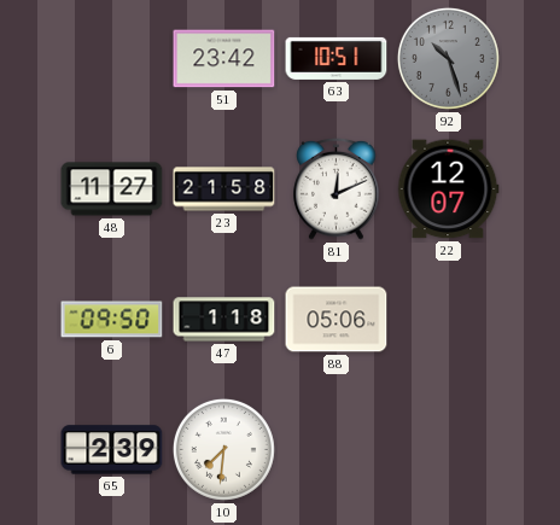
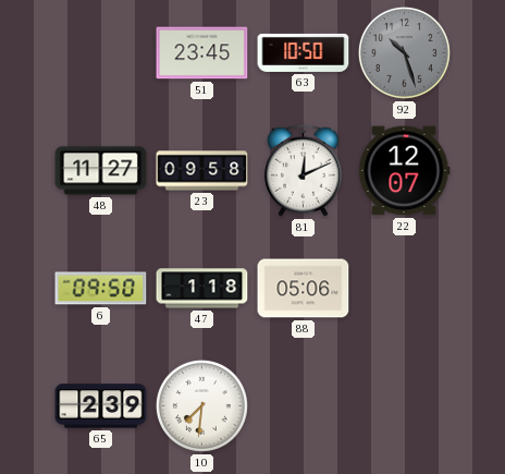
51: 23:42 -> 23:45
63: 10:51 -> 10:50
23: 21:58 -> 09:58
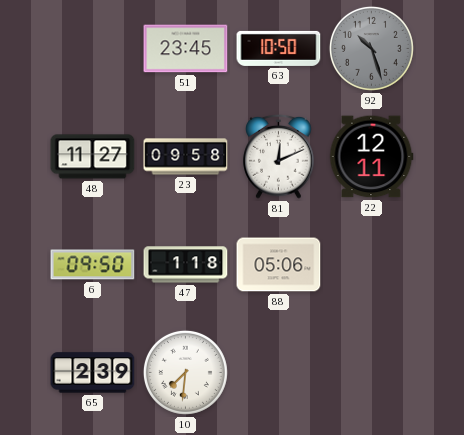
22: 12:07 -> 12:11
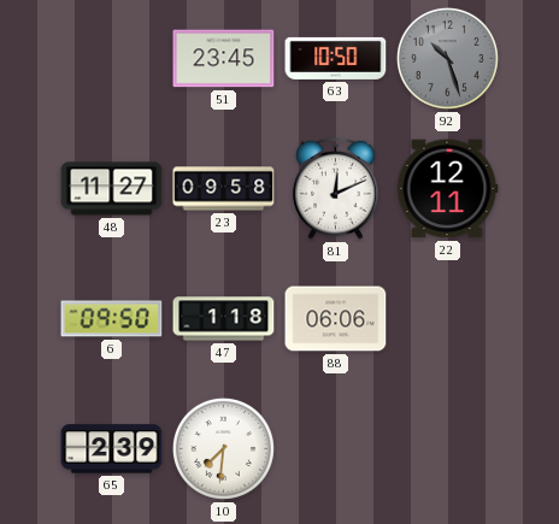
88: 05:06 -> 06:06
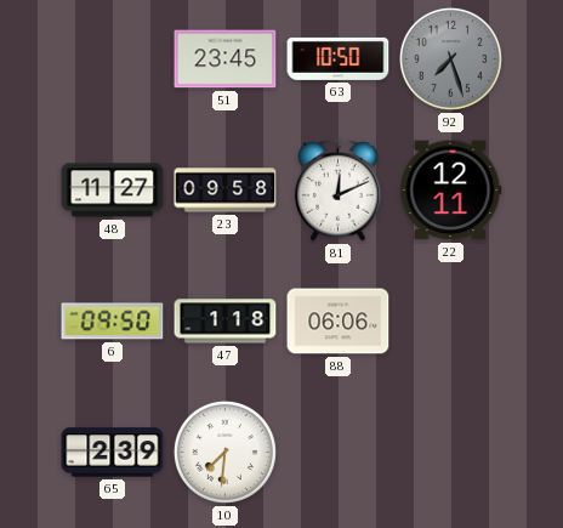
92: 10:27 -> 7:27
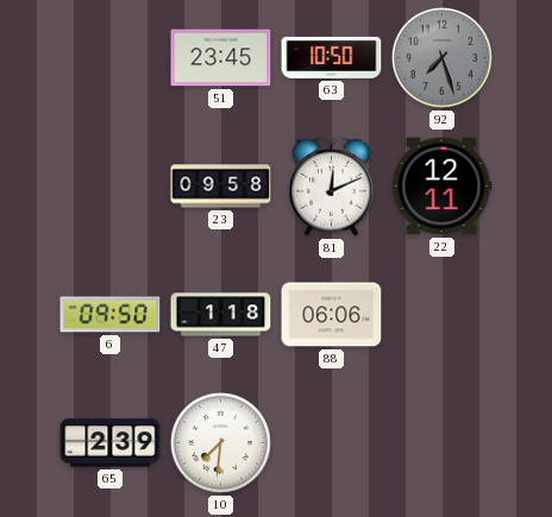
48: 11:27 -> none
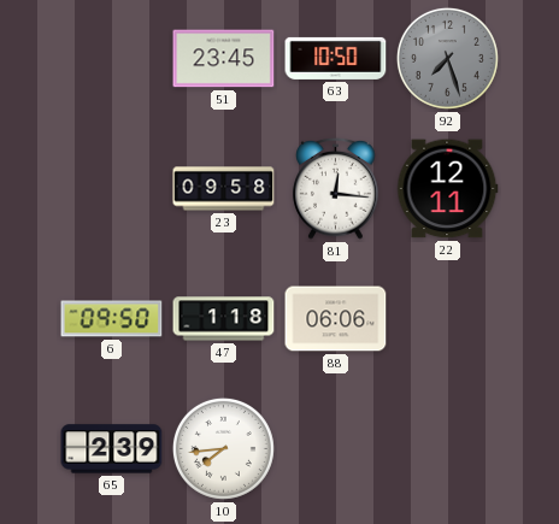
81: 12:11 -> 12:16
10: 7:31 -> 7:44
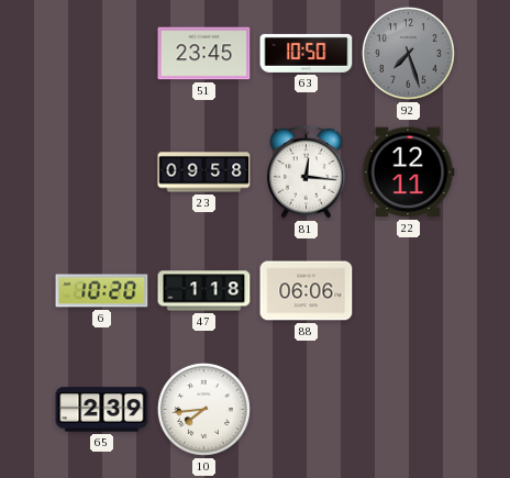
6: 09:50 -> 10:20
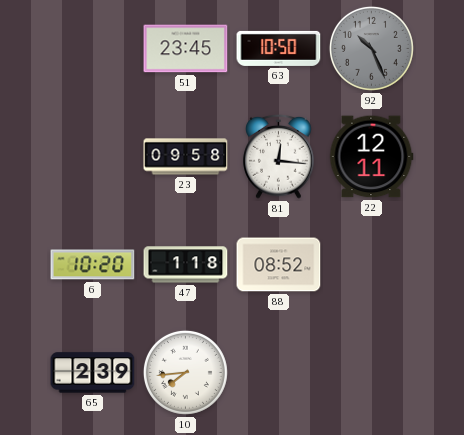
92: 7:27 -> 10:26
88: 06:06 -> 08:52
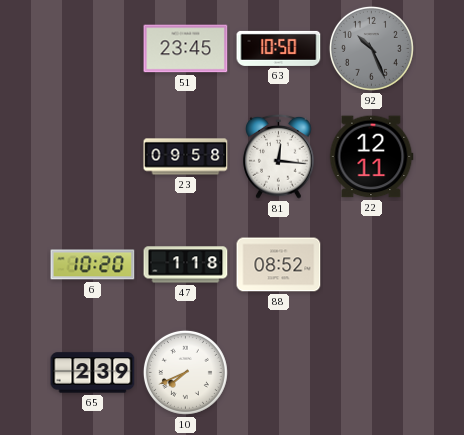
10: 7:44 -> 7:41
